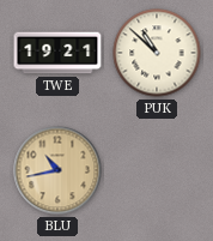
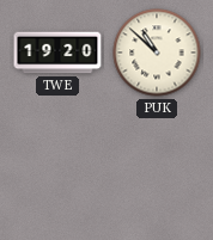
TWE: 19:21 -> 19:20
BLU: 10:43 -> none
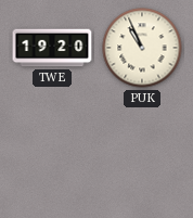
PUK: 10:52 -> 10:56
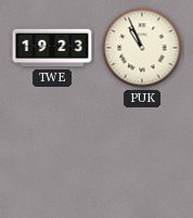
TWE: 19:20 -> 19:23
